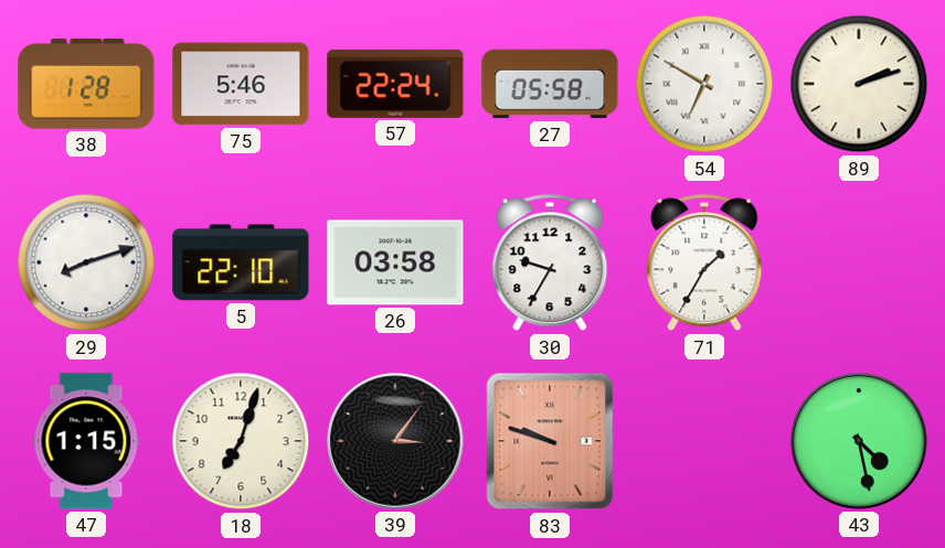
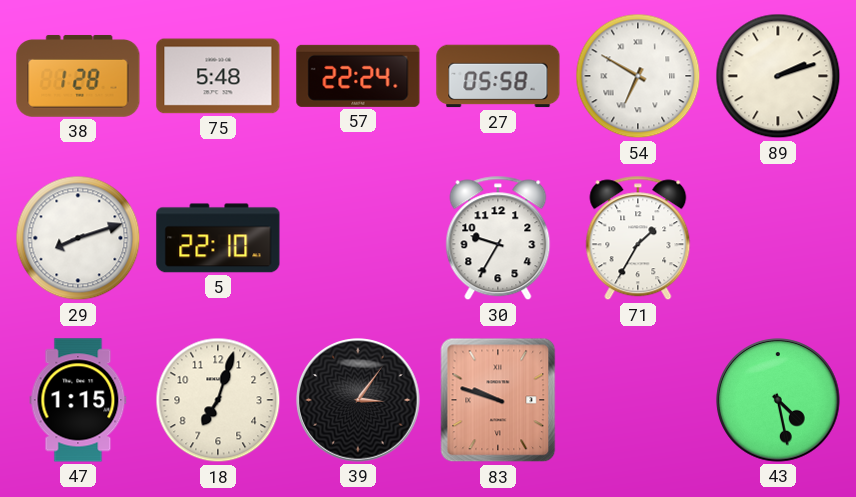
75: 5:46 -> 5:48
26: 03:58 -> none
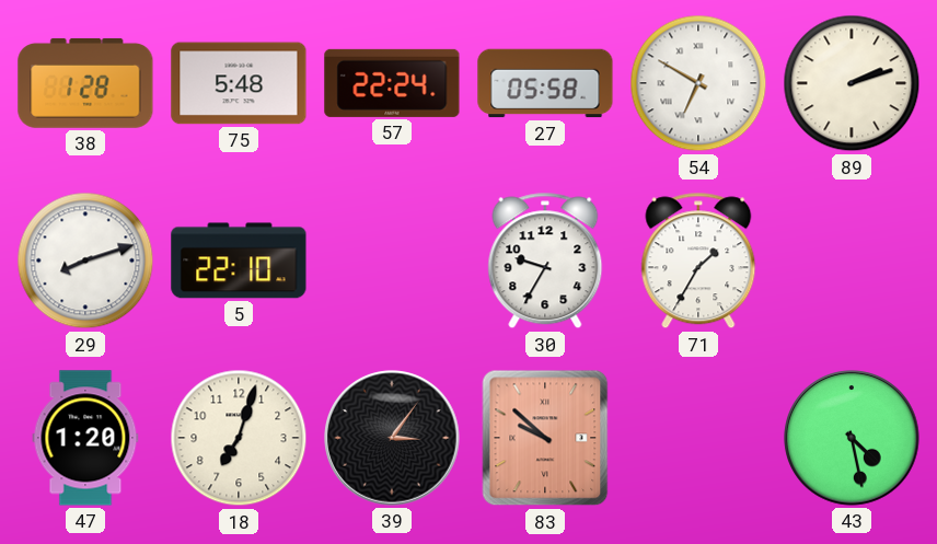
47: 1:15 -> 1:20
83: 9:48 -> 9:52
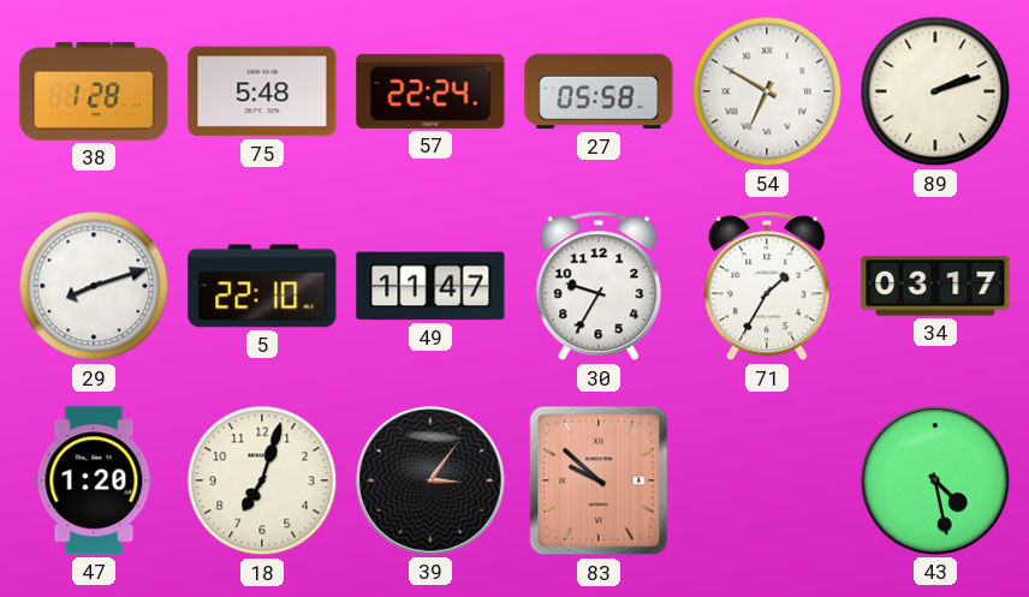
49: none -> 11:47
34: none -> 03:17
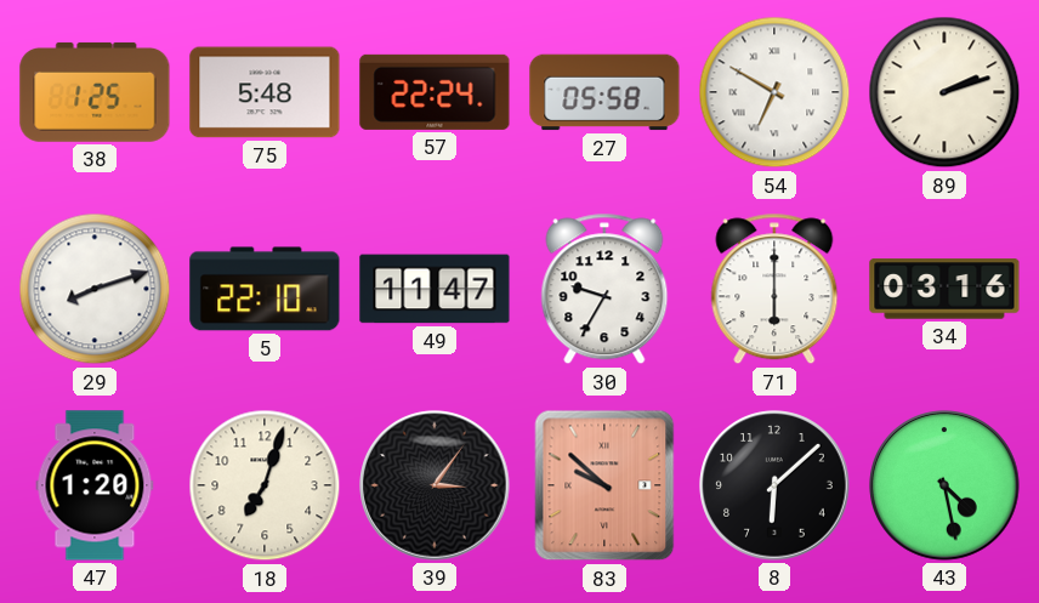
38: 1:28 -> 1:25
71: 1:35 -> 6:00
34: 03:17 -> 03:16
8: none -> 6:08
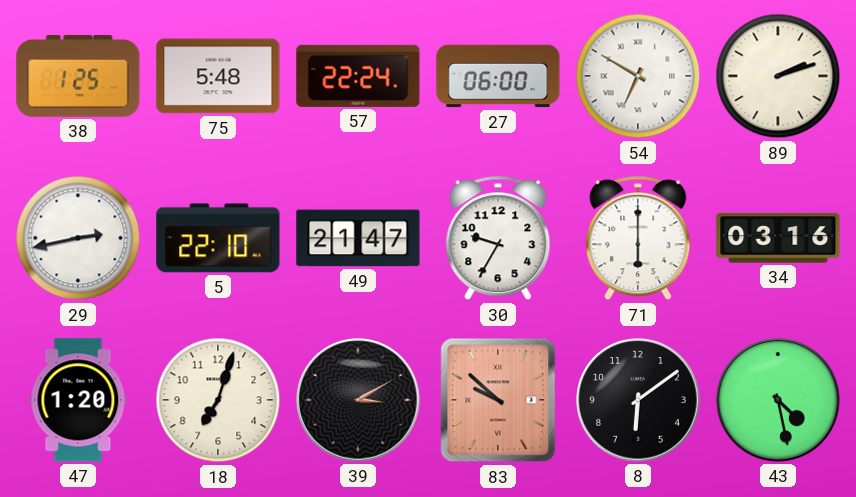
27: 05:58 -> 06:00
29: 8:12 -> 2:43
49: 11:47 -> 21:47
39: 3:06 -> 3:10
8: 6:08 -> 6:09
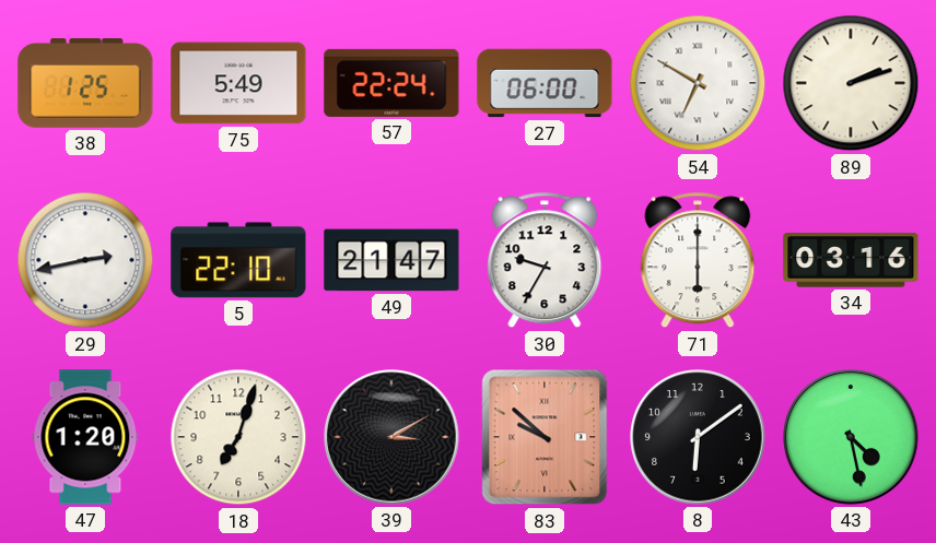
75: 5:48 -> 5:49
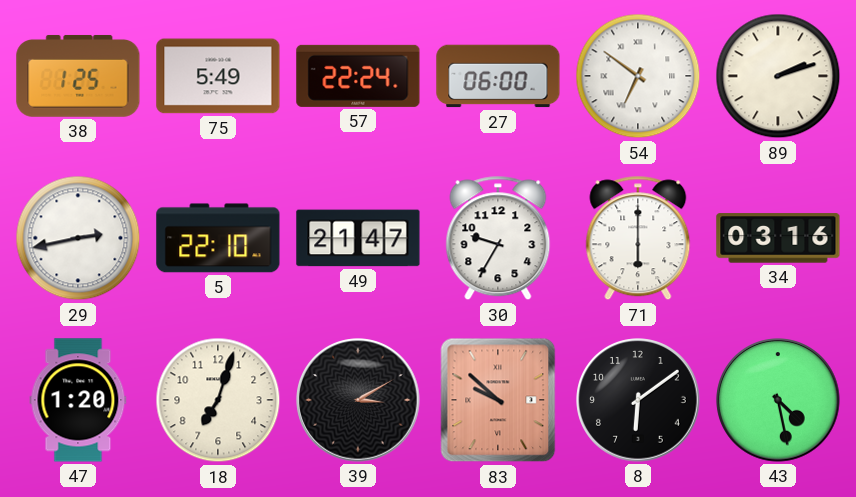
54: 6:50 -> 6:51
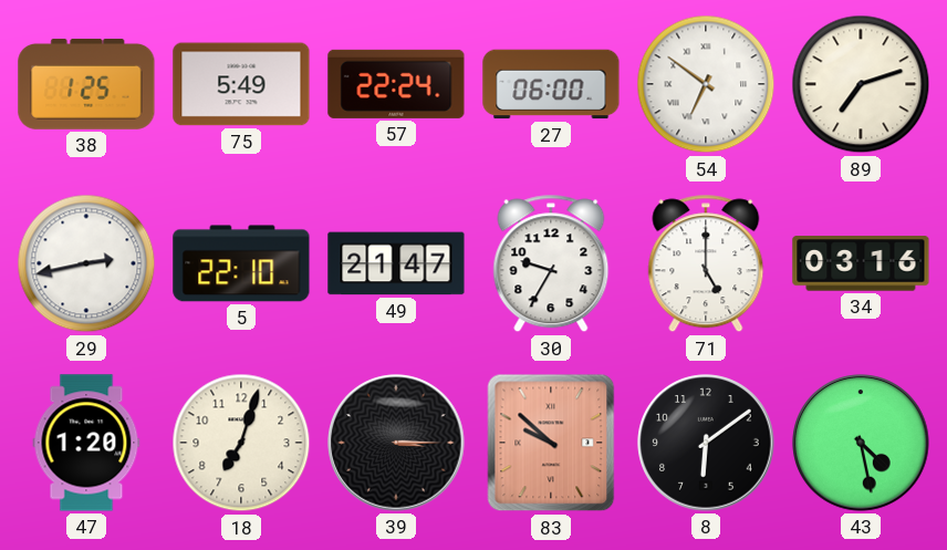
89: 2:12 -> 7:12
71: 6:00 -> 5:00
39: 3:10 -> 3:15
